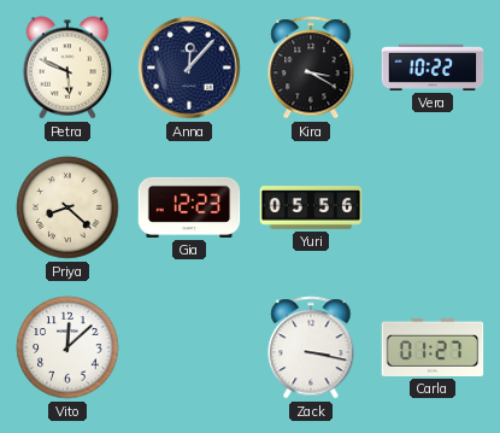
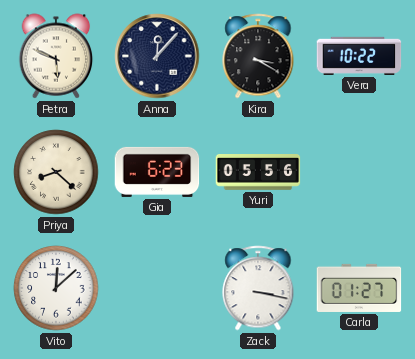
Gia: 12:23 -> 6:23
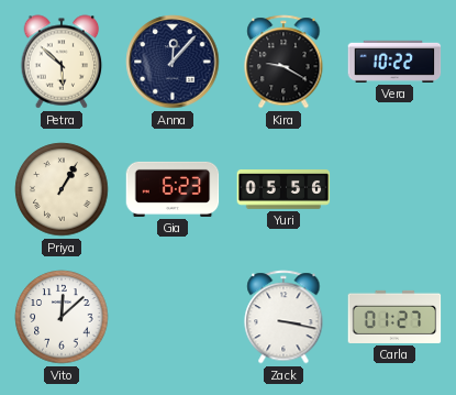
Petra: 5:49 -> 5:52
Kira: 3:20 -> 9:20
Priya: 8:22 -> 1:05
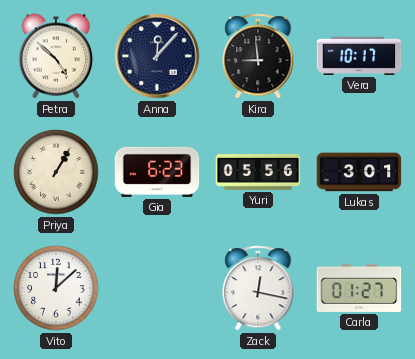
Petra: 5:52 -> 4:52
Kira: 9:20 -> 8:59
Vera: 10:22 -> 10:17
Lukas: none -> 3:01
Zack: 3:17 -> 12:17
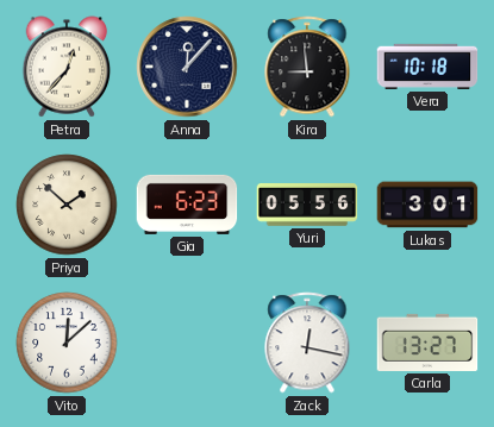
Petra: 4:52 -> 12:37
Vera: 10:17 -> 10:18
Priya: 1:05 -> 1:52
Carla: 01:27 -> 13:27
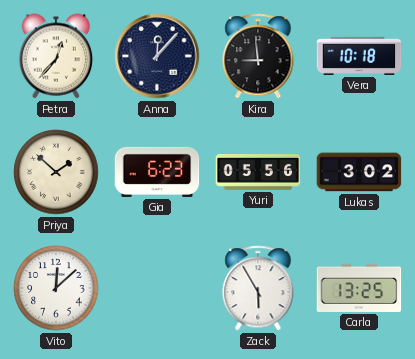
Lukas: 3:01 -> 3:02
Zack: 12:17 -> 5:55
Carla: 13:27 -> 13:25
